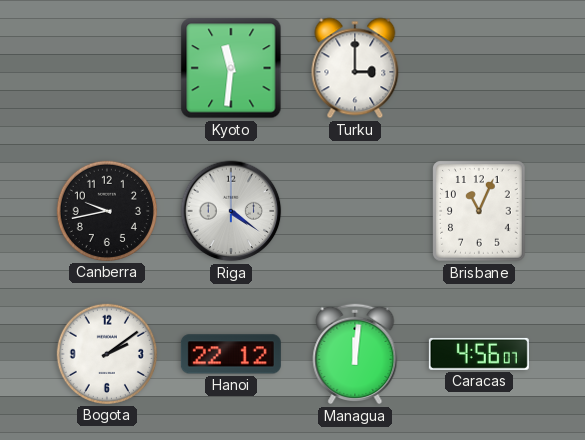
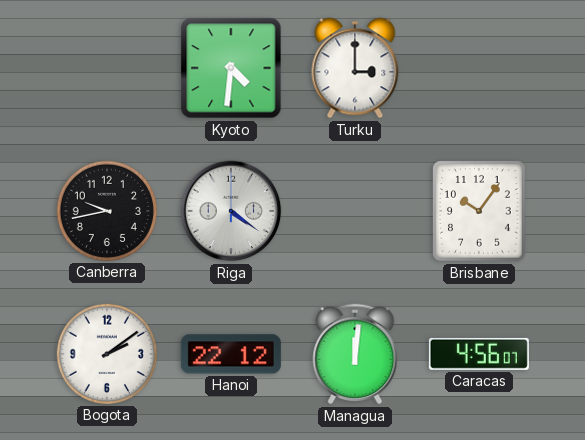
Kyoto: 11:31 -> 4:31
Brisbane: 11:04 -> 10:06
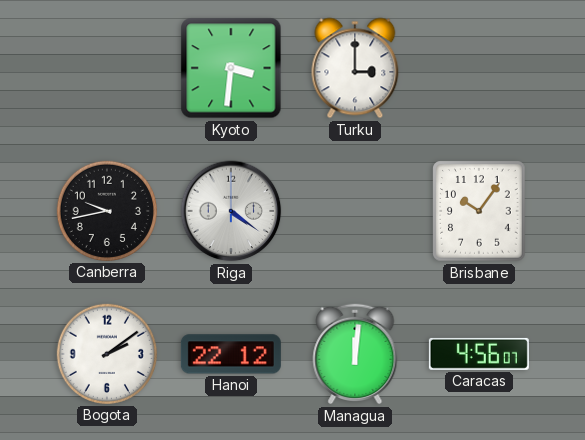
Kyoto: 4:31 -> 3:31
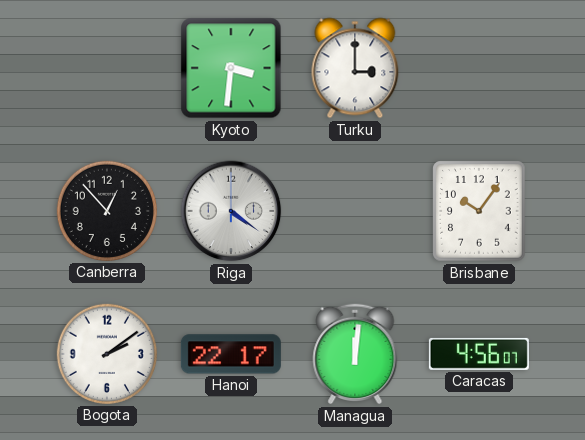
Canberra: 9:43 -> 12:53
Hanoi: 22:12 -> 22:17
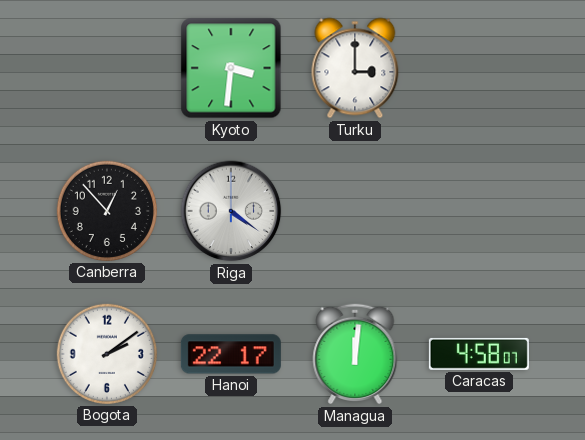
Brisbane: 10:06 -> none
Caracas: 4:56 -> 4:58
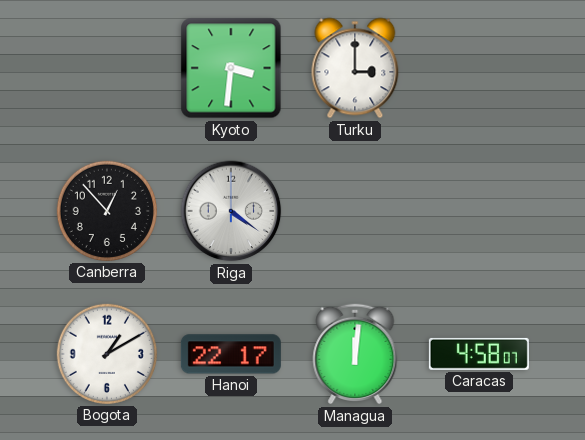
Bogota: 2:09 -> 1:10
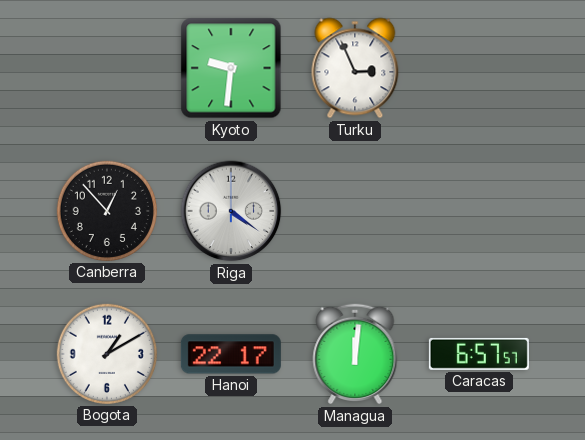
Kyoto: 3:31 -> 9:31
Turku: 3:00 -> 2:56
Caracas: 4:58 -> 6:57
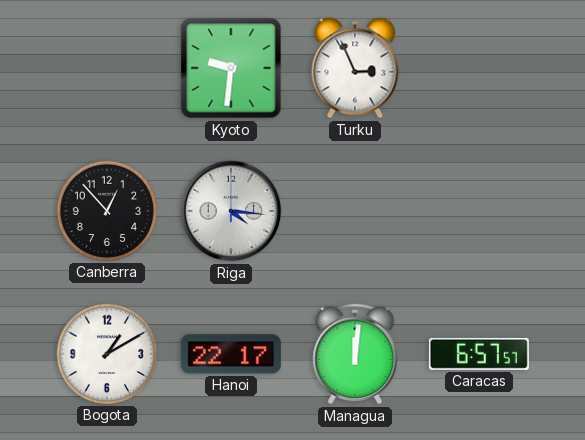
Riga: 4:21 -> 4:16
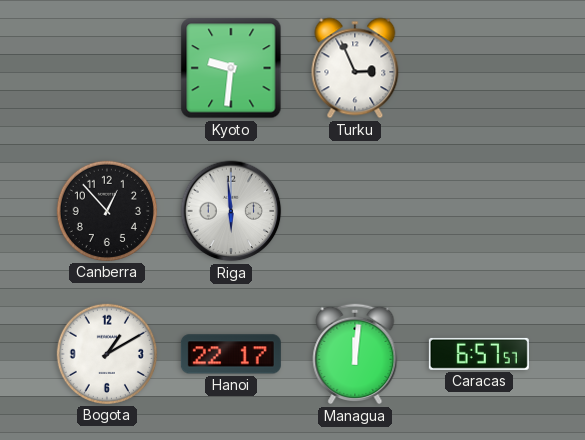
Riga: 4:16 -> 5:59
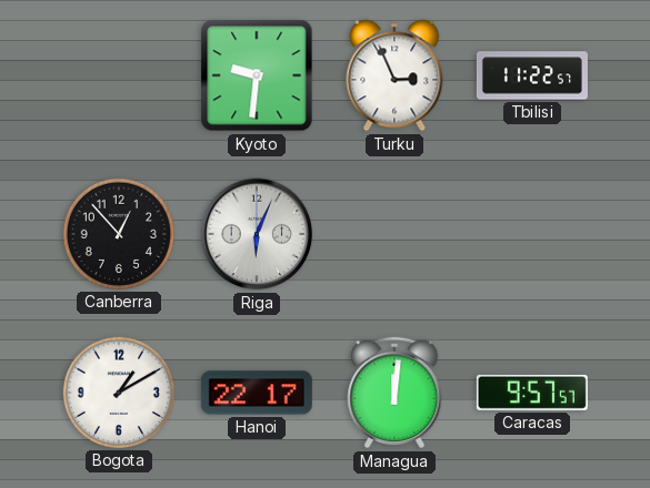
Tbilisi: none -> 11:22
Riga: 5:59 -> 6:04
Caracas: 6:57 -> 9:57
